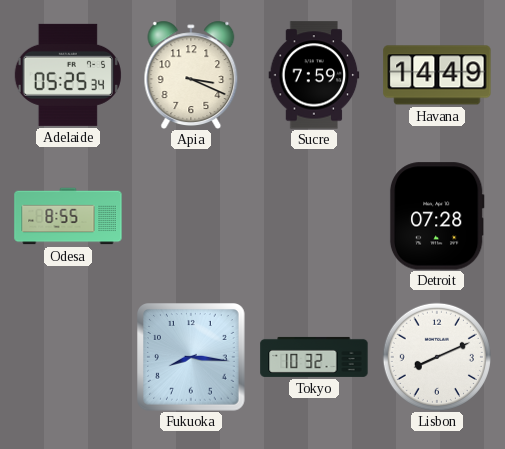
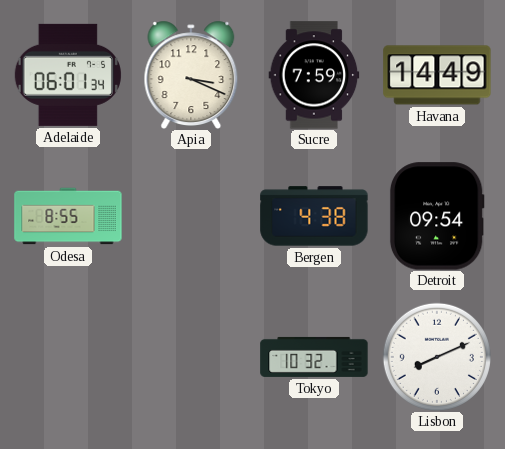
Adelaide: 05:25 -> 06:01
Bergen: none -> 4:38
Detroit: 07:28 -> 09:54
Fukuoka: 8:16 -> none
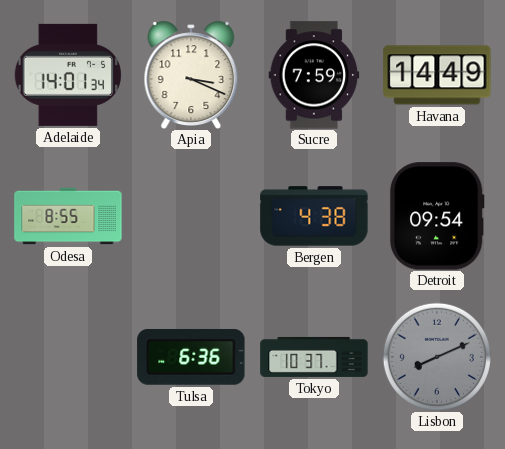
Adelaide: 06:01 -> 14:01
Tulsa: none -> 6:36
Tokyo: 10:32 -> 10:37
Lisbon dial: white -> grey
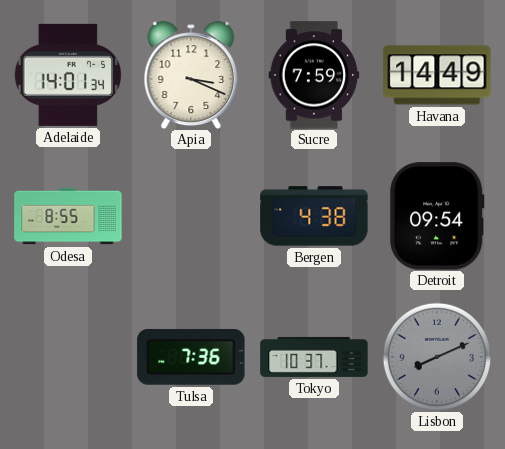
Tulsa: 6:36 -> 7:36
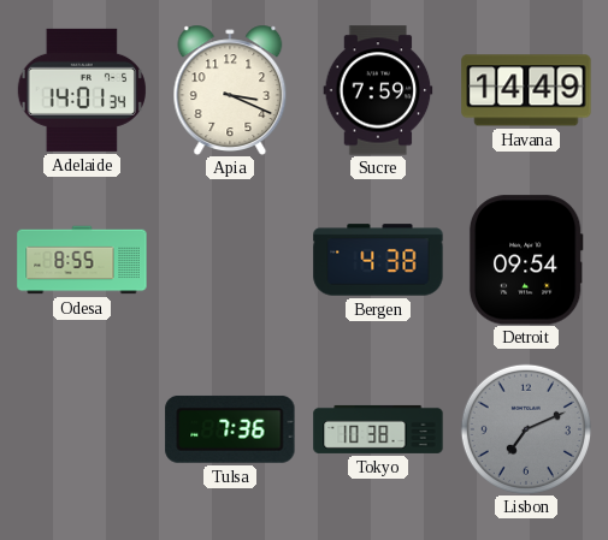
Tokyo: 10:37 -> 10:38
Lisbon: 8:11 -> 7:11
